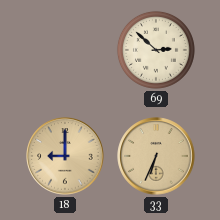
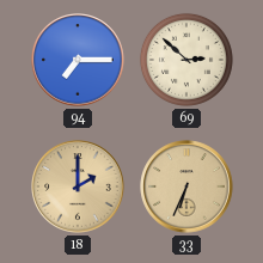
94: none -> 7:15
18: 9:00 -> 2:00
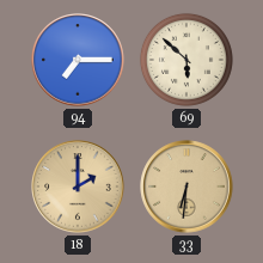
69: 2:52 -> 5:52
33: 6:34 -> 6:31
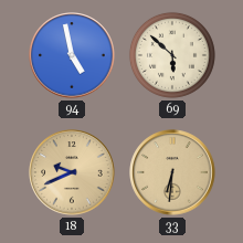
94: 7:15 -> 4:58
18: 2:00 -> 9:41
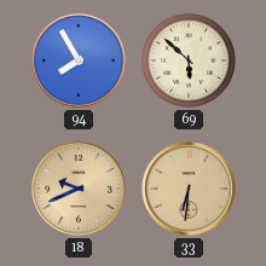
94: 4:58 -> 7:55
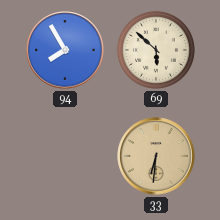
18: 9:41 -> none
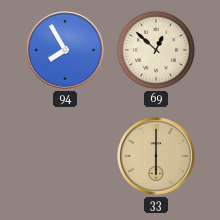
69: 5:52 -> 12:52
33: 6:31 -> 6:00
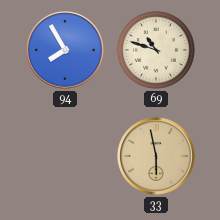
69: 12:52 -> 10:48
33: 6:00 -> 5:58
